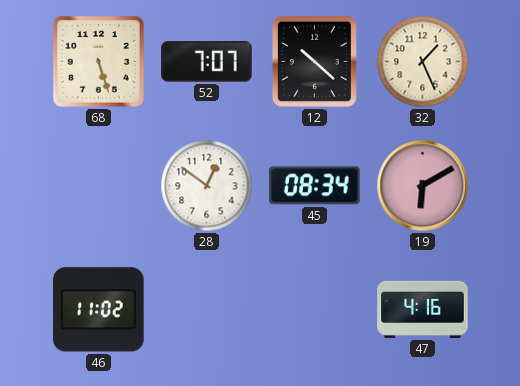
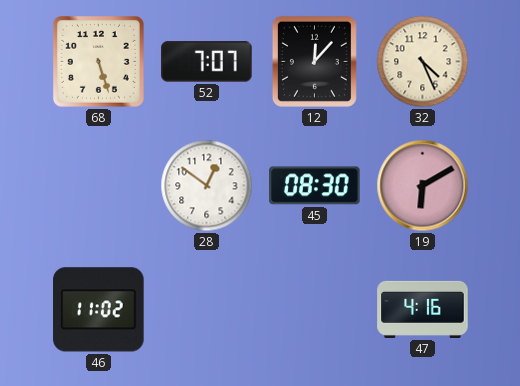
12: 10:22 -> 12:07
32: 1:26 -> 4:26
45: 08:34 -> 08:30
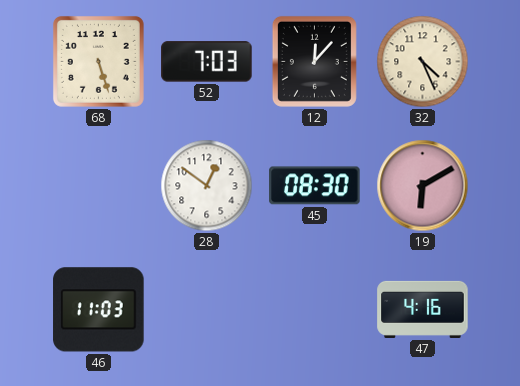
52: 7:07 -> 7:03
46: 11:02 -> 11:03
